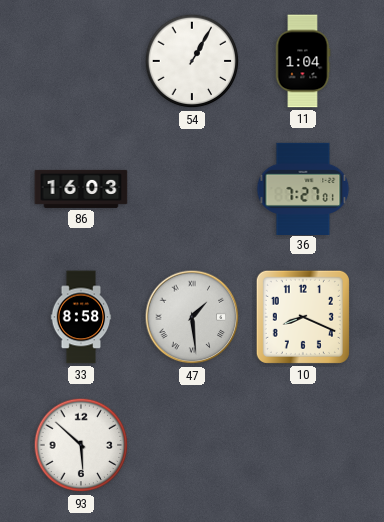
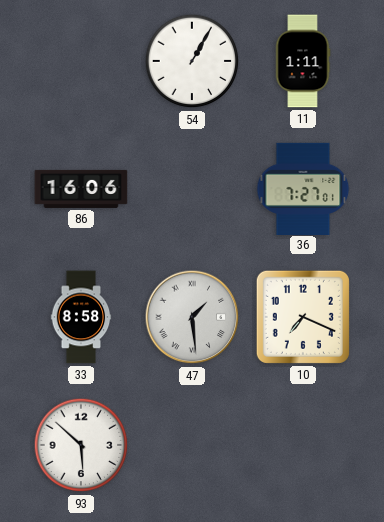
11: 1:04 -> 1:11
86: 16:03 -> 16:06
10: 8:19 -> 7:19
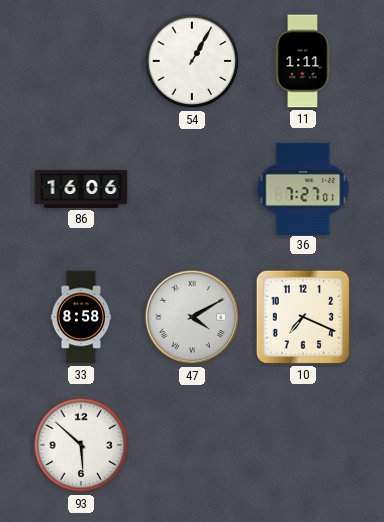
47: 1:29 -> 4:10
